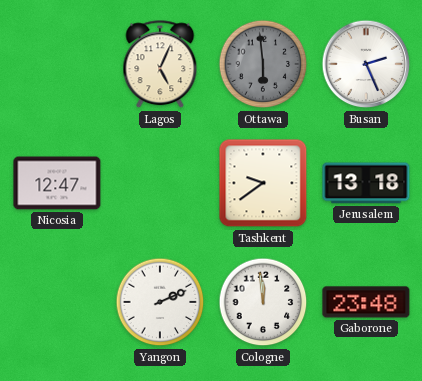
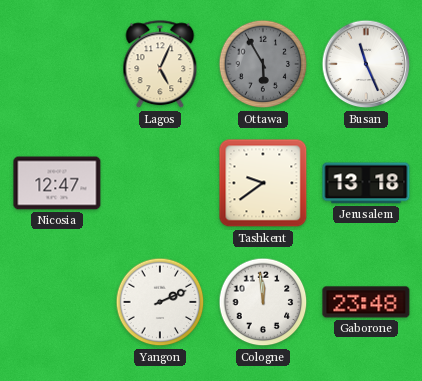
Ottawa: 5:59 -> 5:55
Busan: 2:26 -> 11:26
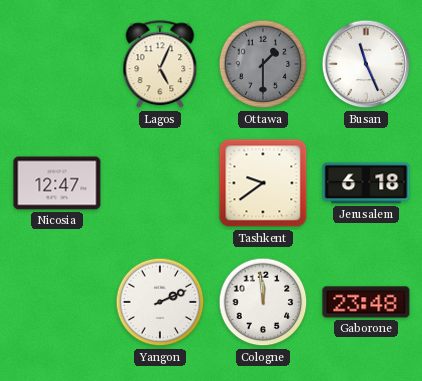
Ottawa: 5:55 -> 1:30
Jerusalem: 13:18 -> 6:18
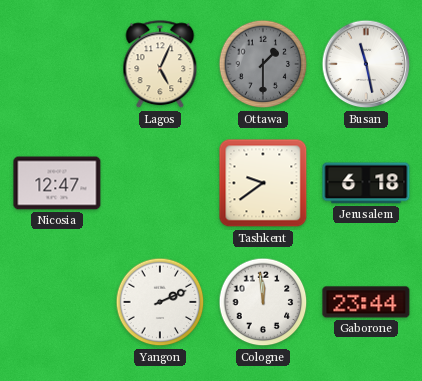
Busan: 11:26 -> 11:28
Gaborone: 23:48 -> 23:44
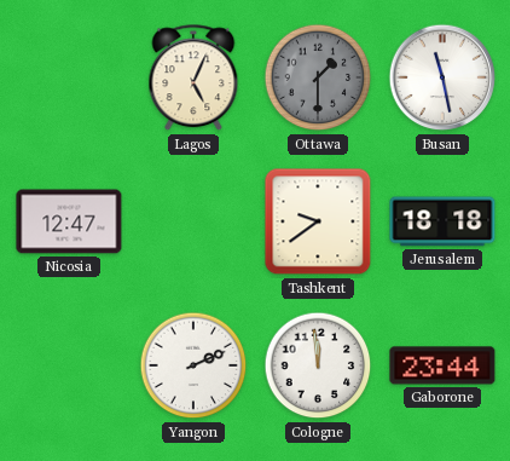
Jerusalem: 6:18 -> 18:18
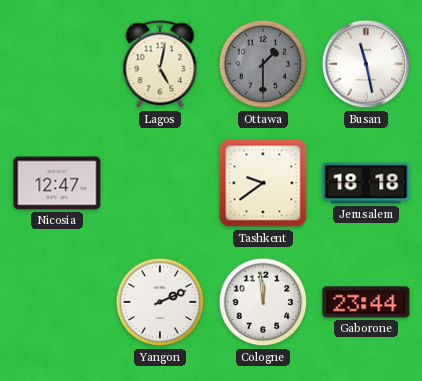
Lagos: 5:04 -> 5:02
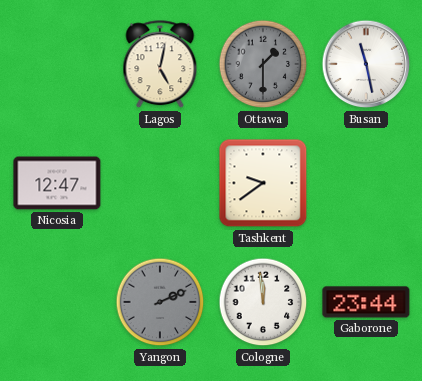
Jerusalem: 18:18 -> none
Yangon dial: white -> grey
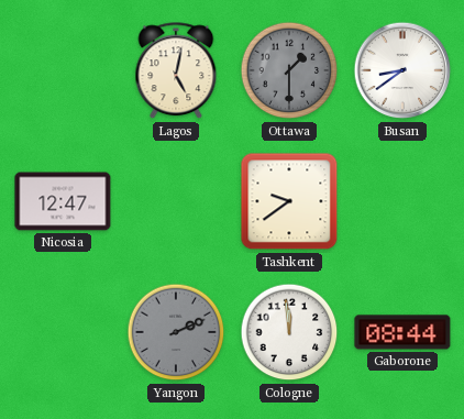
Busan: 11:28 -> 8:39
Gaborone: 23:44 -> 08:44
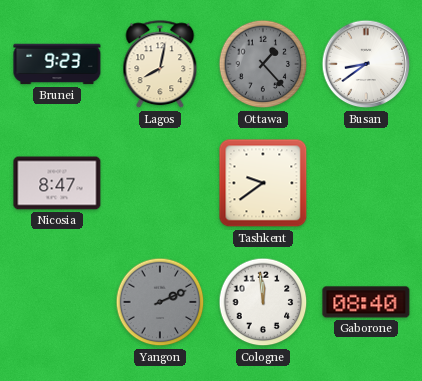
Brunei: none -> 9:23
Lagos: 5:02 -> 8:02
Ottawa: 1:30 -> 1:23
Nicosia: 12:47 -> 8:47
Gaborone: 08:44 -> 08:40
